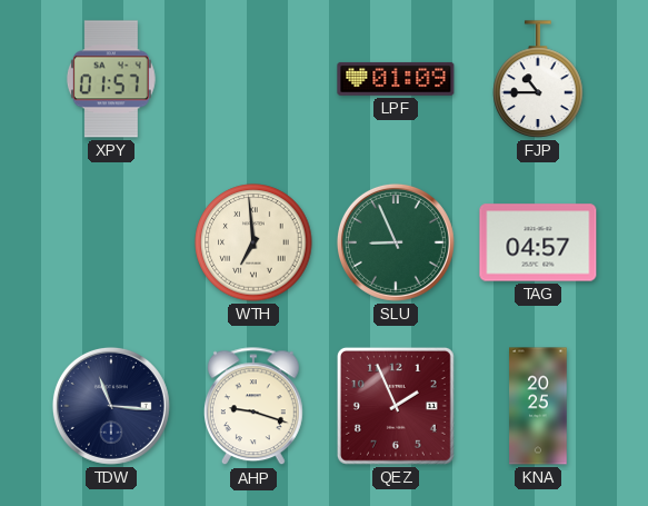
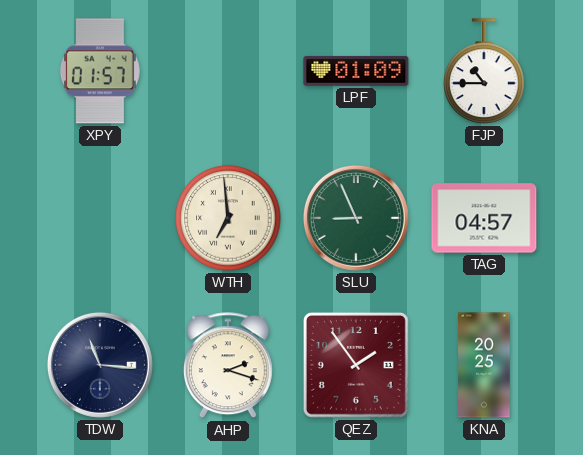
AHP: 9:18 -> 2:18
QEZ: 1:56 -> 1:54
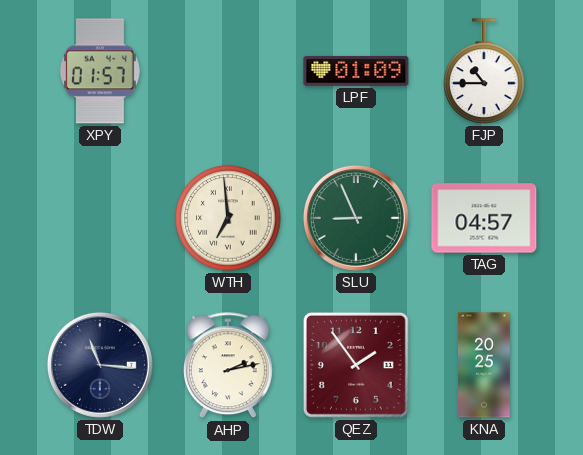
AHP: 2:18 -> 2:13
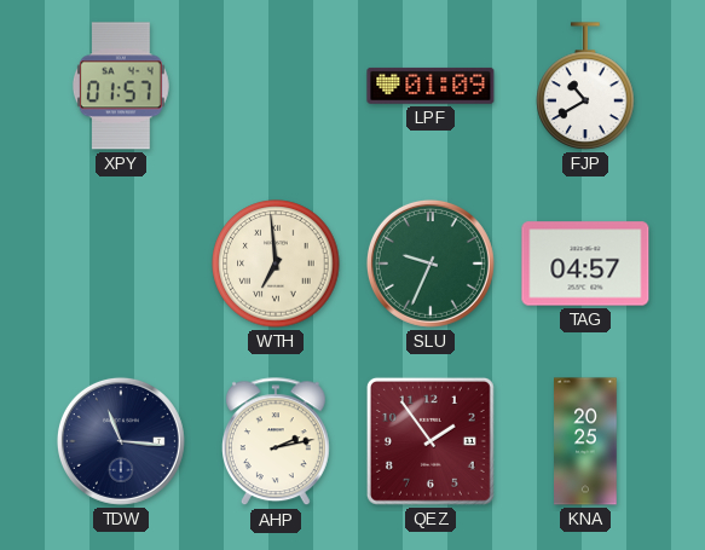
FJP: 10:45 -> 10:40
SLU: 8:56 -> 9:34
